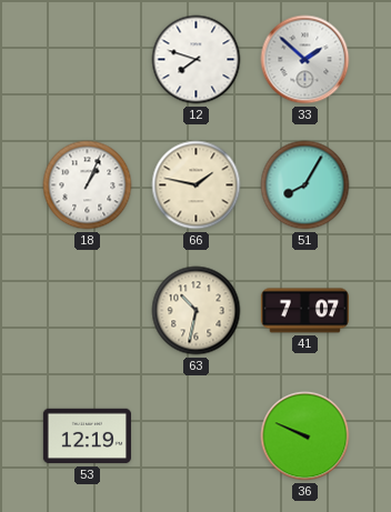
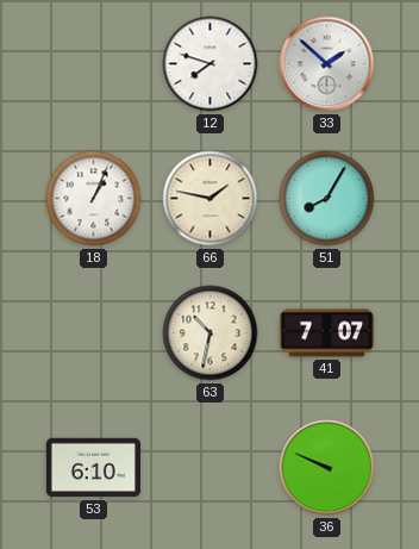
53: 12:19 -> 6:10
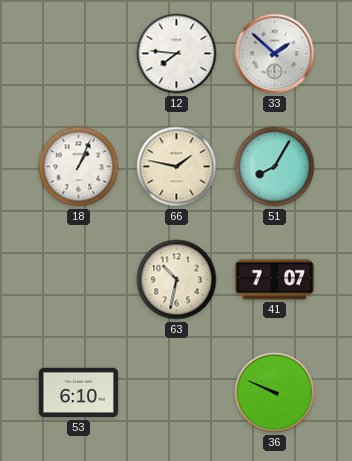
12: 7:48 -> 7:46
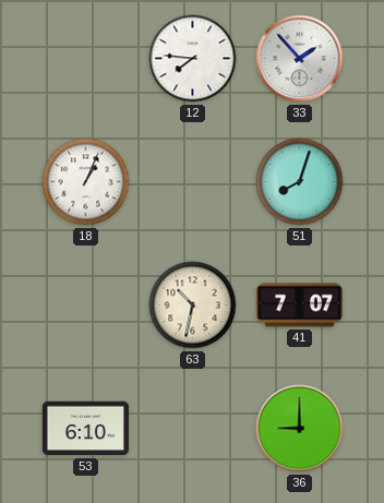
33: 1:52 -> 1:53
66: 1:47 -> none
51: 8:05 -> 8:03
36: 9:49 -> 9:00
